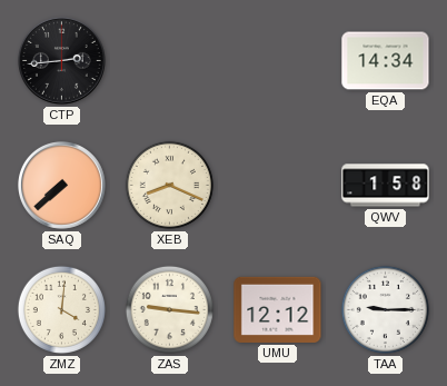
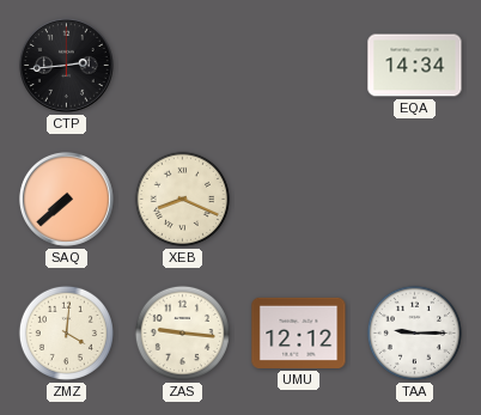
QWV: 1:58 -> none
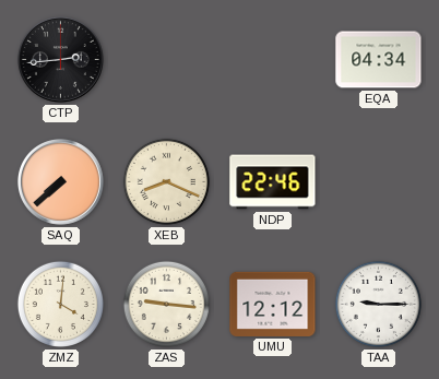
EQA: 14:34 -> 04:34
NDP: none -> 22:46
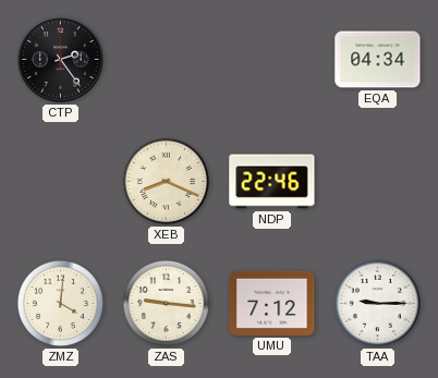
CTP: 2:44 -> 2:24
SAQ: 7:38 -> none
UMU: 12:12 -> 7:12
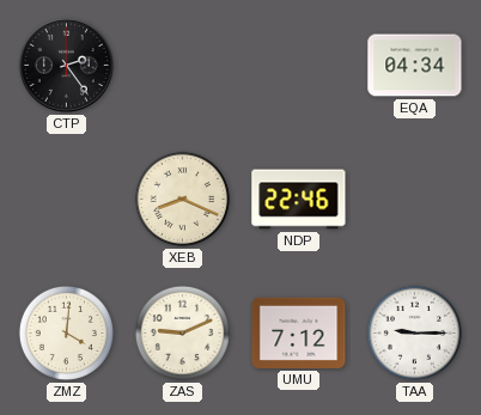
ZAS: 9:16 -> 9:11
